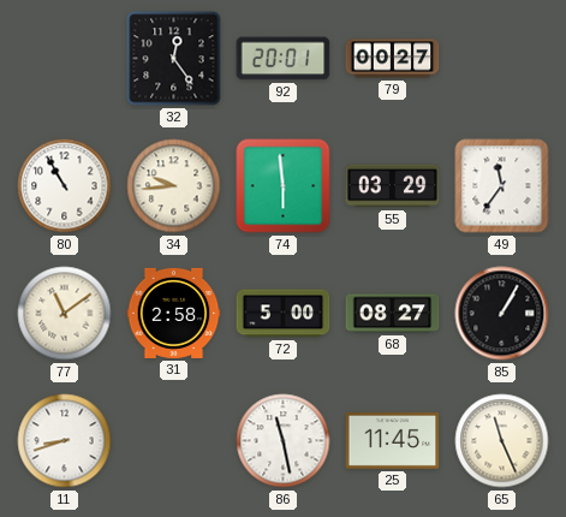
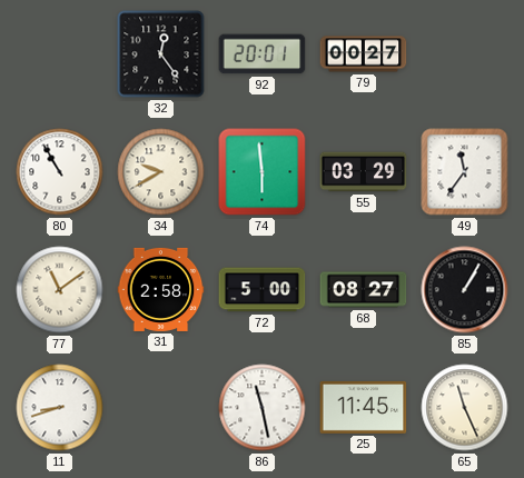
34: 9:44 -> 9:40
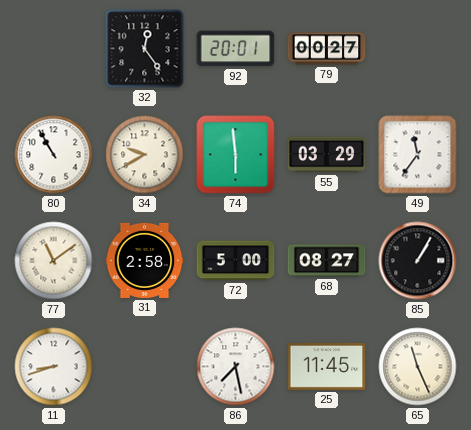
86: 11:28 -> 7:28
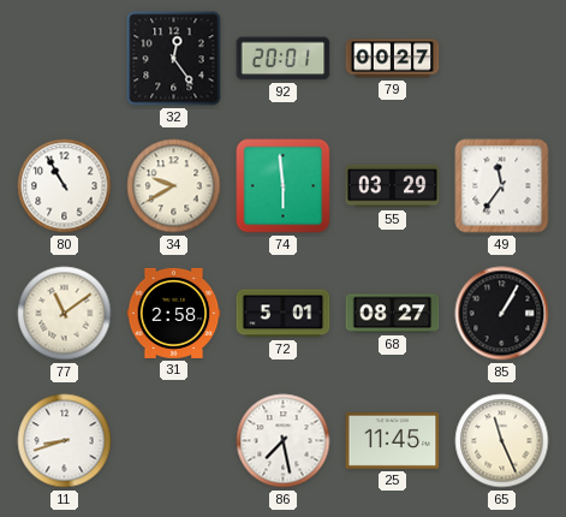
72: 5:00 -> 5:01
